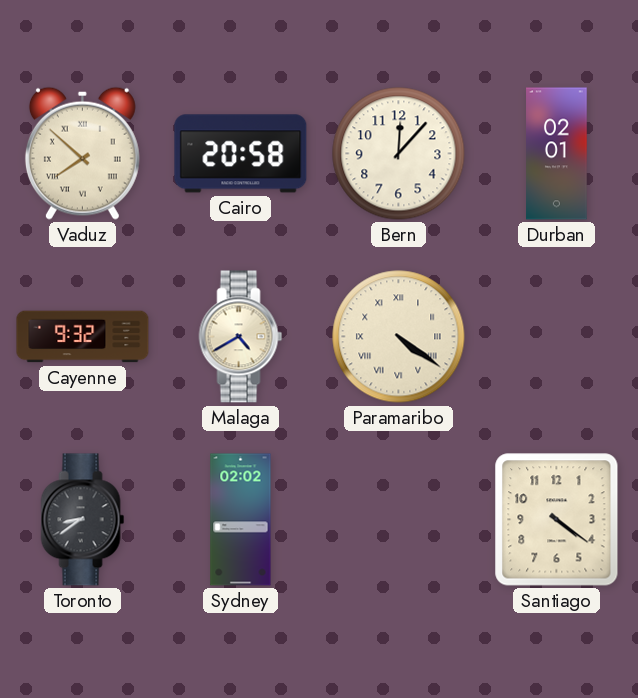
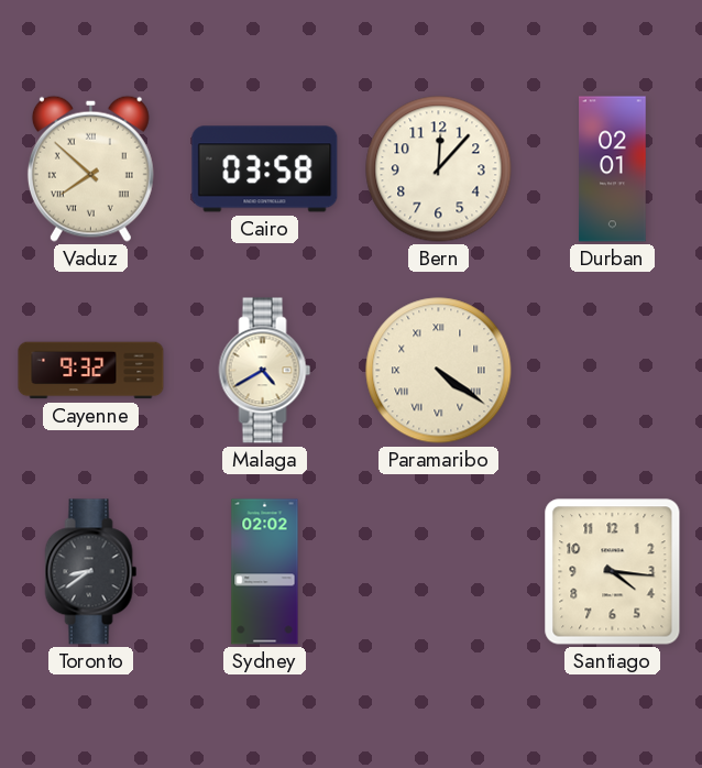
Cairo: 20:58 -> 03:58
Santiago: 4:21 -> 4:16
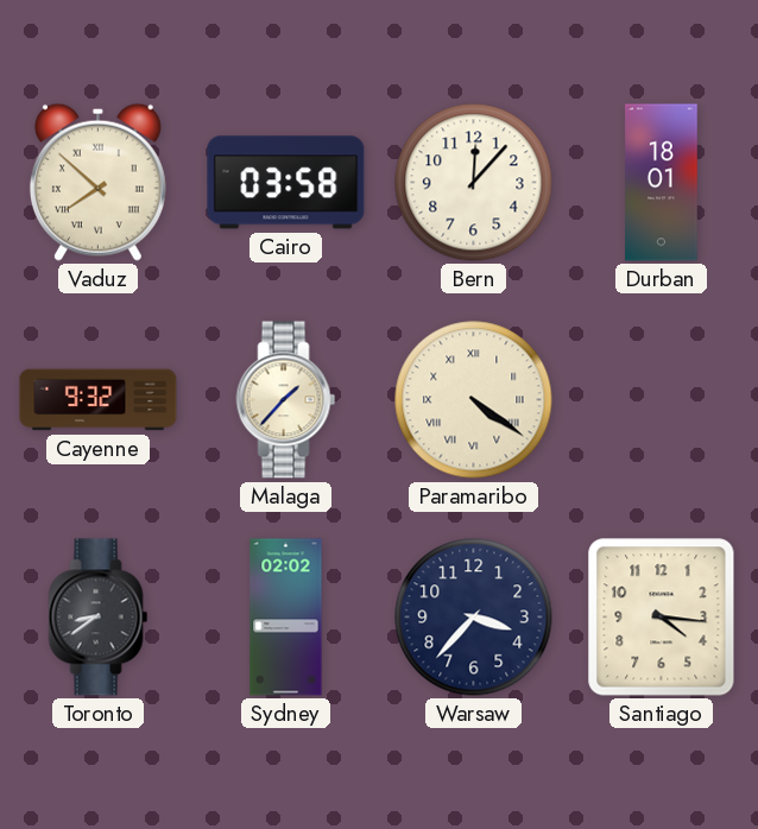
Durban: 02:01 -> 18:01
Malaga: 4:40 -> 1:37
Warsaw: none -> 3:37
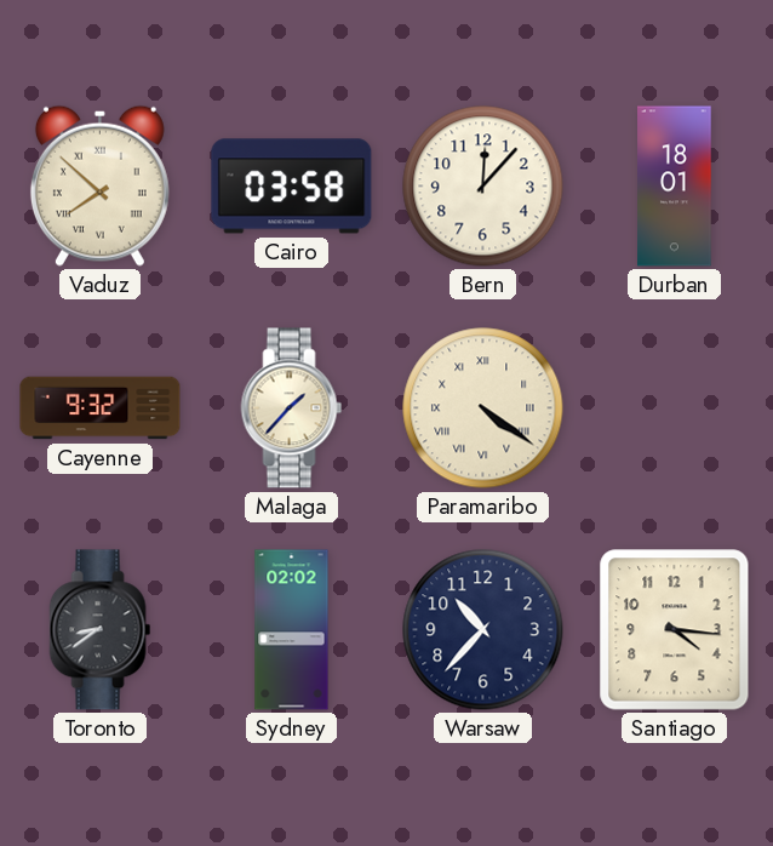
Warsaw: 3:37 -> 10:37
